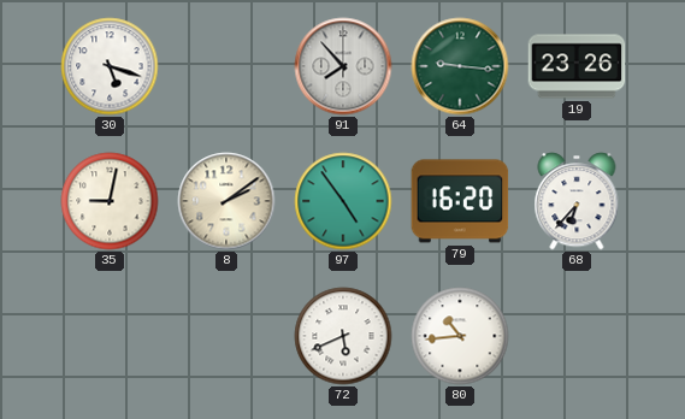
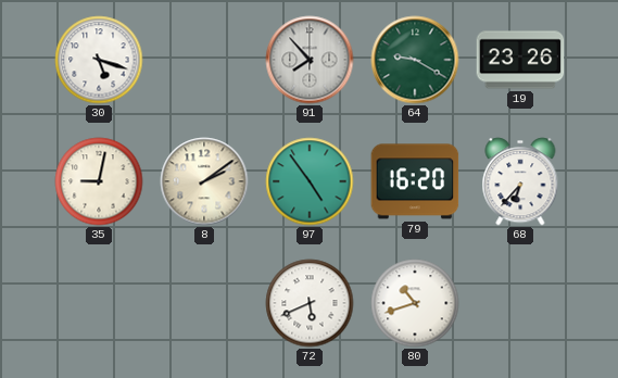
64: 9:16 -> 9:20
80: 10:44 -> 10:42
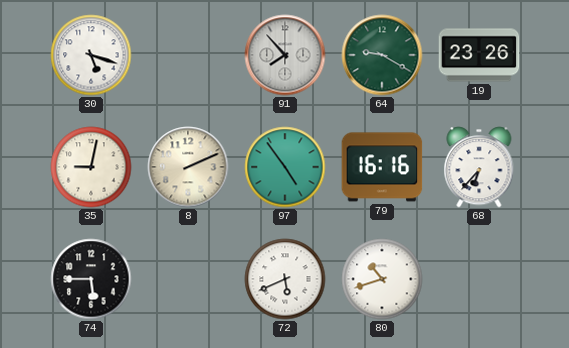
8: 2:09 -> 2:11
79: 16:20 -> 16:16
74: none -> 5:45
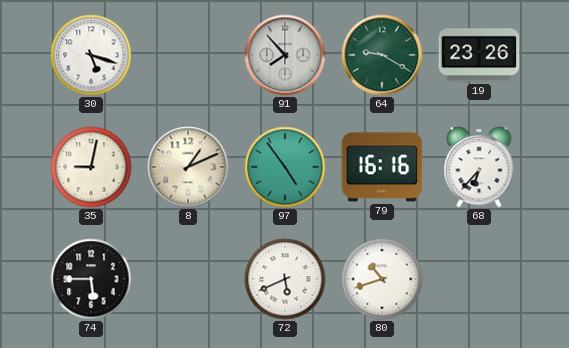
8: 2:11 -> 1:11
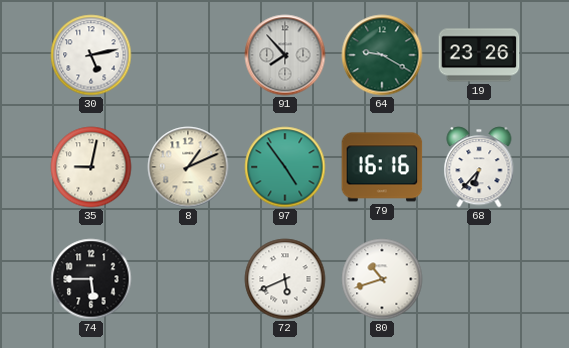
30: 5:18 -> 5:13
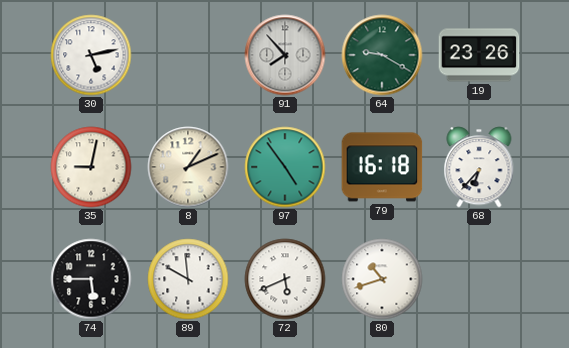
79: 16:16 -> 16:18
89: none -> 9:59
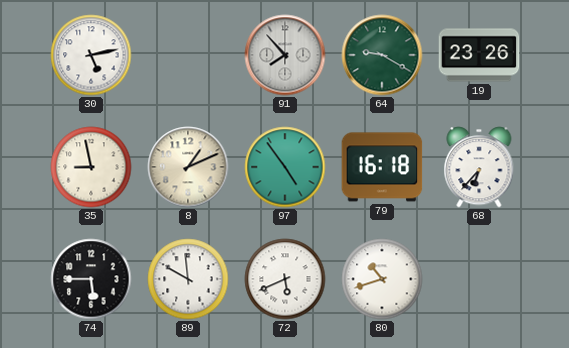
35: 9:02 -> 8:58
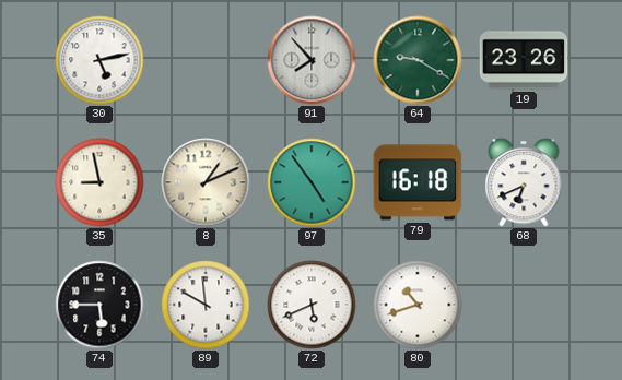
68: 6:37 -> 6:41
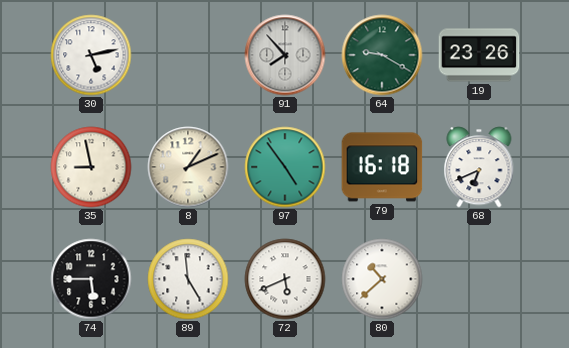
89: 9:59 -> 4:59
80: 10:42 -> 10:38
